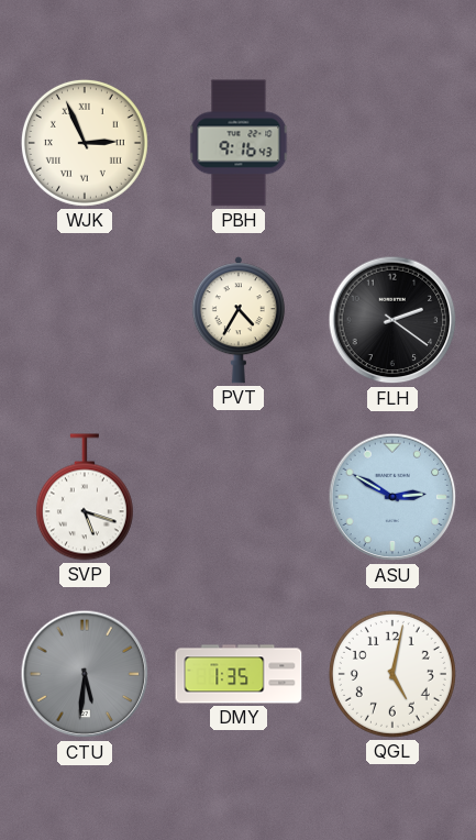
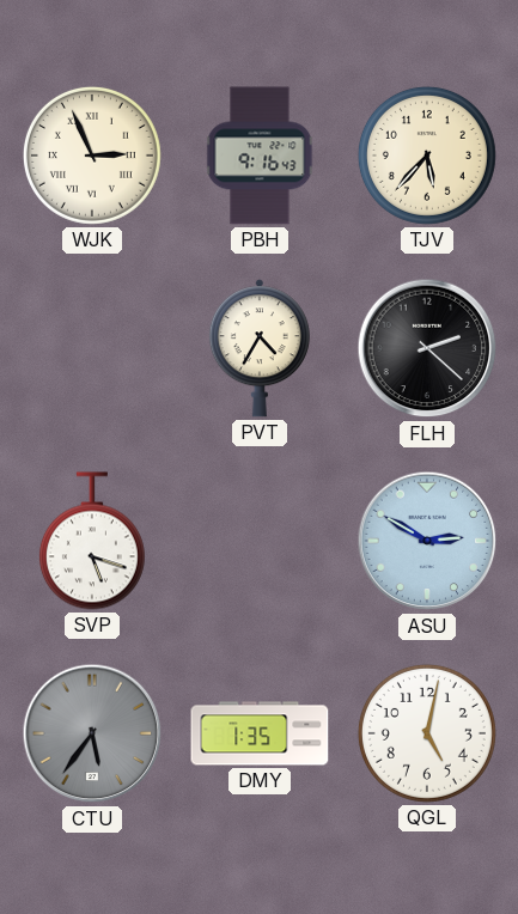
TJV: none -> 5:37
FLH: 2:21 -> 2:22
CTU: 5:31 -> 5:36
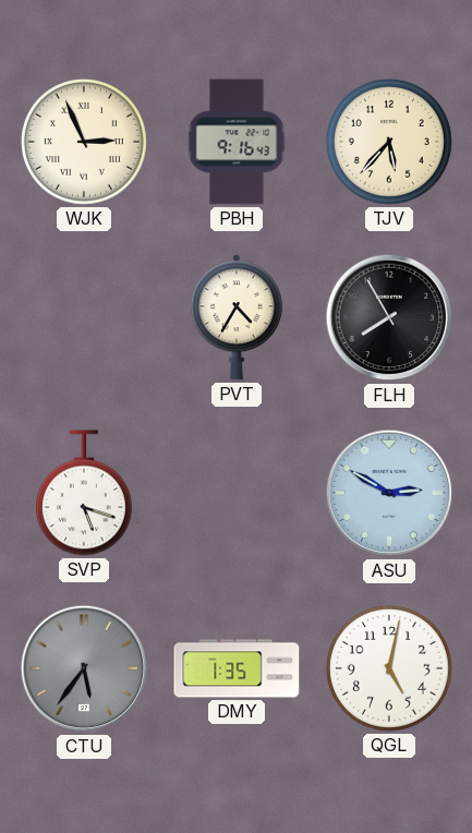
FLH: 2:22 -> 7:55
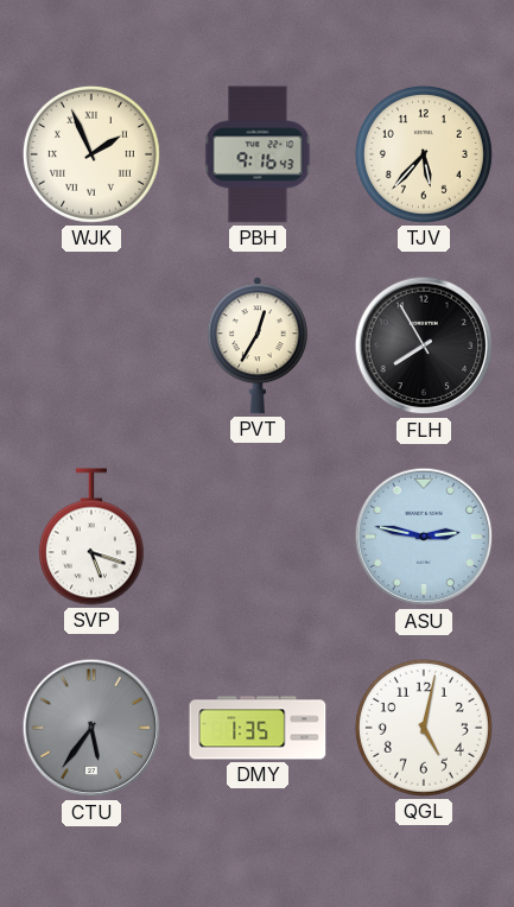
WJK: 2:56 -> 1:56
PVT: 4:35 -> 12:35
ASU: 2:50 -> 2:47
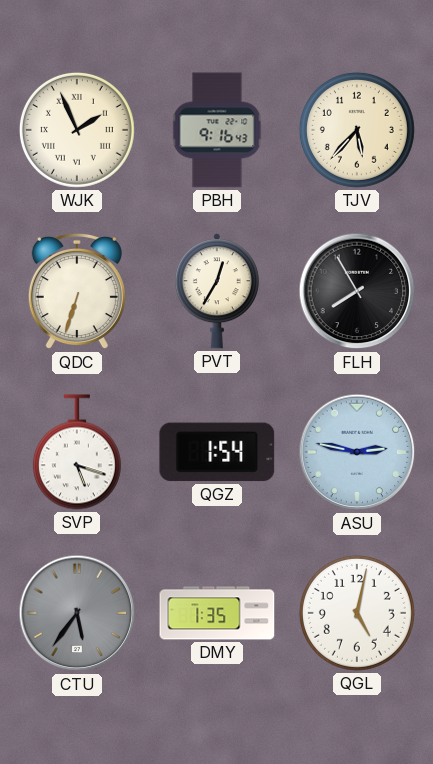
QDC: none -> 6:33
QGZ: none -> 1:54
